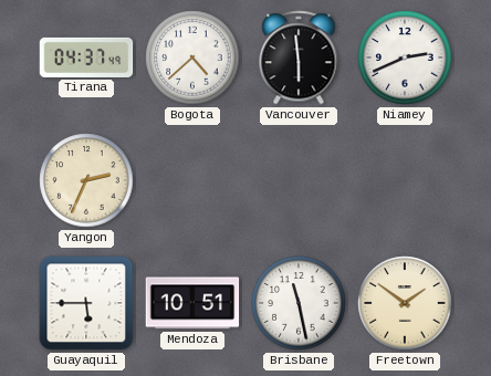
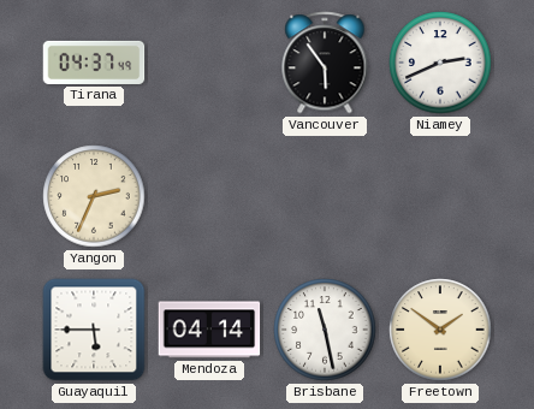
Bogota: 4:38 -> none
Vancouver: 5:59 -> 5:54
Mendoza: 10:51 -> 04:14
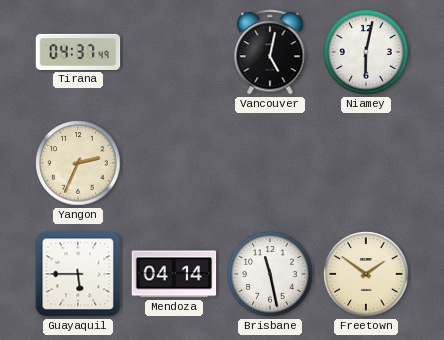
Vancouver: 5:54 -> 5:02
Niamey: 2:41 -> 6:02
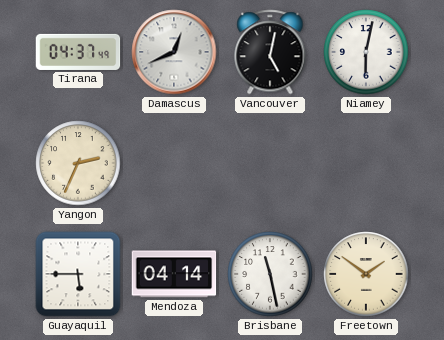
Damascus: none -> 12:41
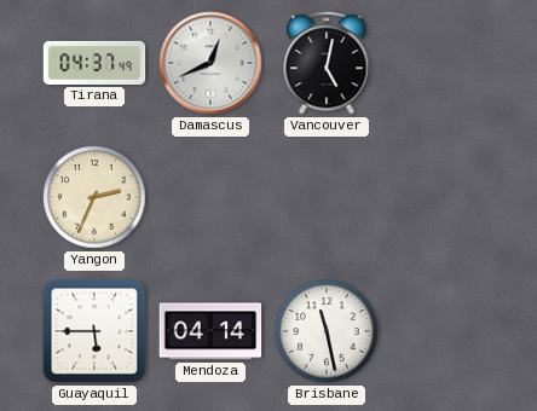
Niamey: 6:02 -> none
Freetown: 1:51 -> none
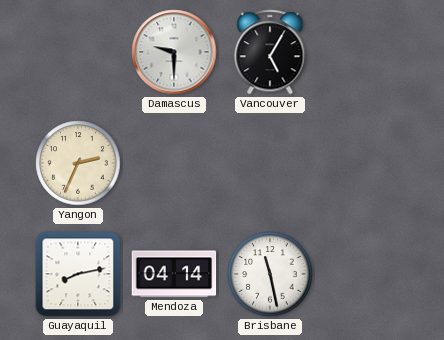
Tirana: 04:37 -> none
Damascus: 12:41 -> 9:30
Vancouver: 5:02 -> 5:05
Guayaquil: 5:45 -> 8:13
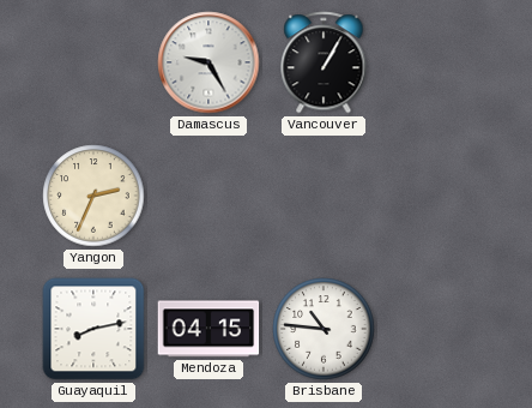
Damascus: 9:30 -> 9:25
Vancouver: 5:05 -> 1:05
Mendoza: 04:14 -> 04:15
Brisbane: 11:28 -> 10:46
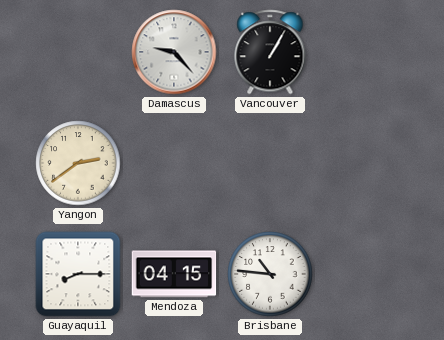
Damascus: 9:25 -> 9:23
Yangon: 2:34 -> 2:39
Guayaquil: 8:13 -> 8:15
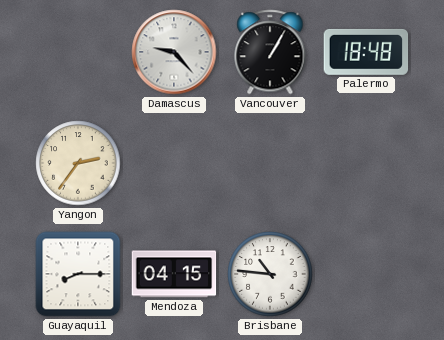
Palermo: none -> 18:48
Yangon: 2:39 -> 2:36
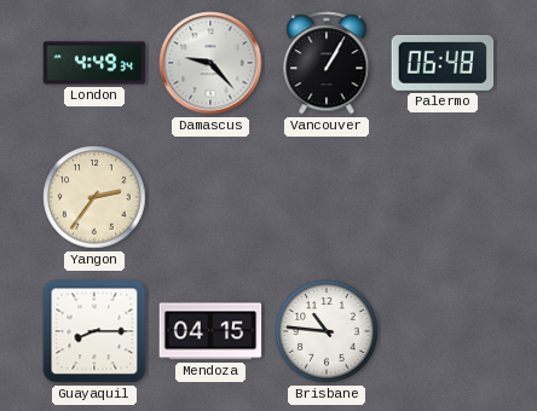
London: none -> 4:49
Palermo: 18:48 -> 06:48
